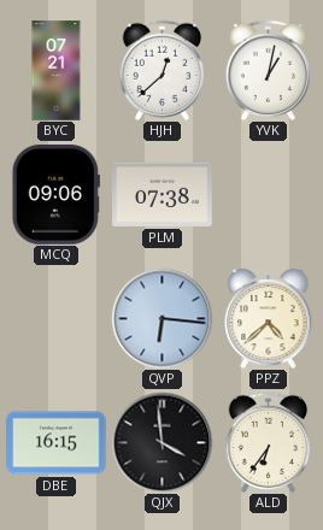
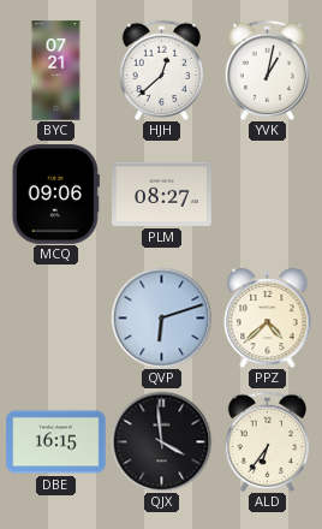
PLM: 07:38 -> 08:27
QVP: 6:16 -> 6:12
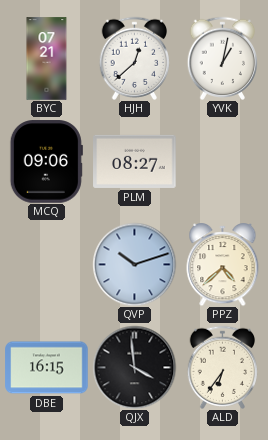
QVP: 6:12 -> 10:12
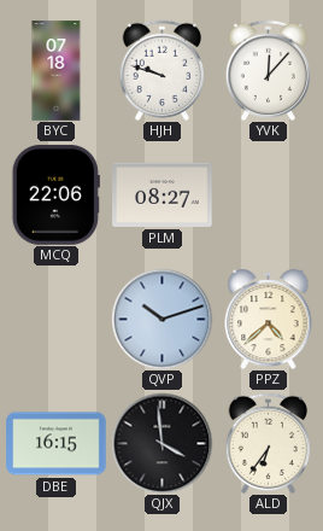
BYC: 07:21 -> 07:18
HJH: 12:38 -> 9:48
YVK: 1:02 -> 12:07
MCQ: 09:06 -> 22:06
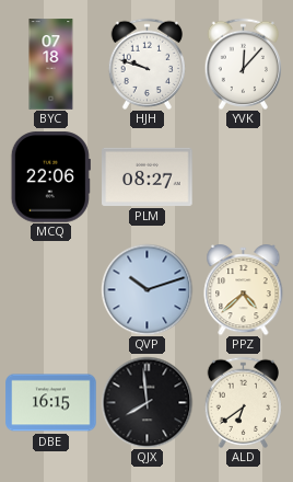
QJX: 3:59 -> 7:59
ALD: 6:36 -> 6:39
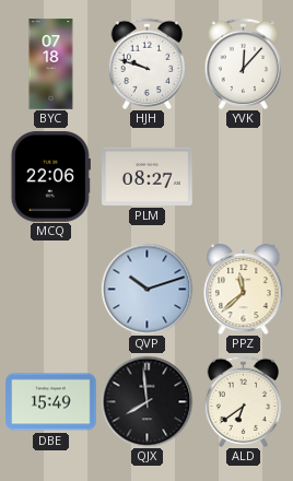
PPZ: 4:38 -> 11:38
DBE: 16:15 -> 15:49
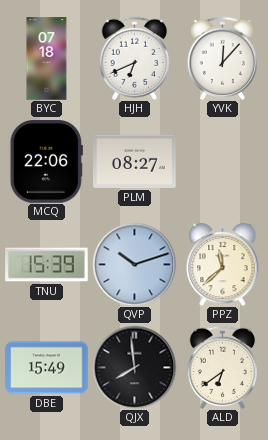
HJH: 9:48 -> 6:41
TNU: none -> 15:39
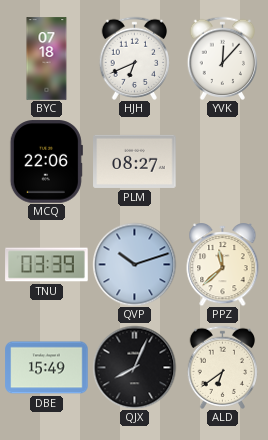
TNU: 15:39 -> 03:39
QJX: 7:59 -> 8:04
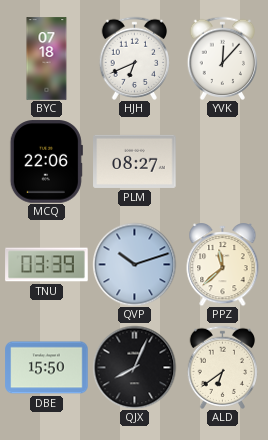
DBE: 15:49 -> 15:50
